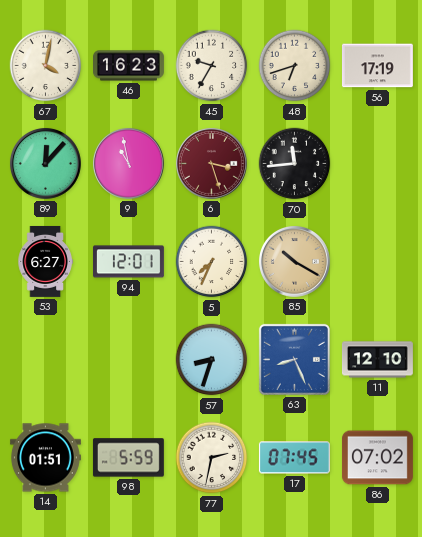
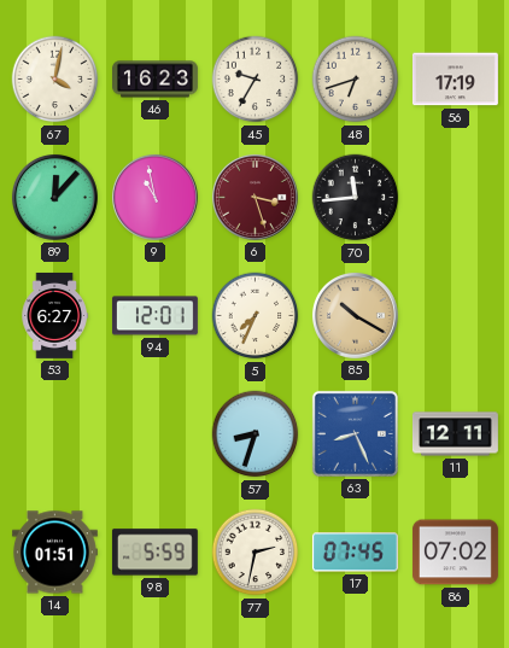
11: 12:10 -> 12:11
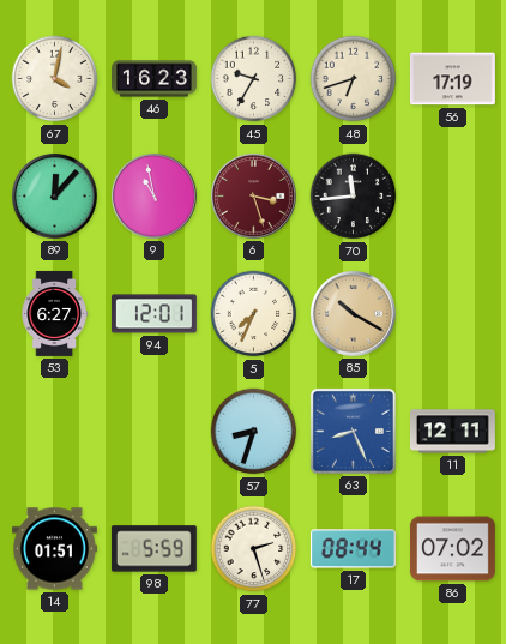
77: 2:32 -> 2:27
17: 07:45 -> 08:44
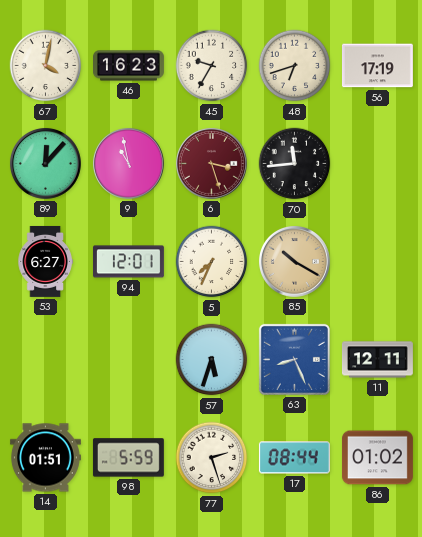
57: 8:33 -> 5:33
86: 07:02 -> 01:02
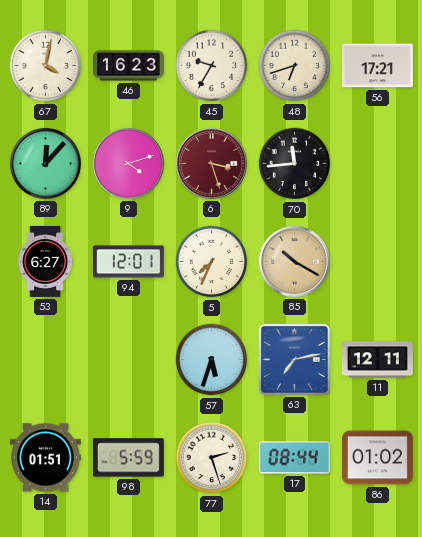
56: 17:19 -> 17:21
9: 10:58 -> 4:12
63: 8:26 -> 7:13
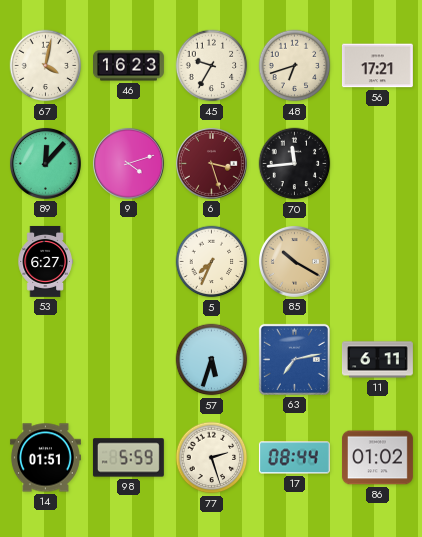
94: 12:01 -> none
11: 12:11 -> 6:11
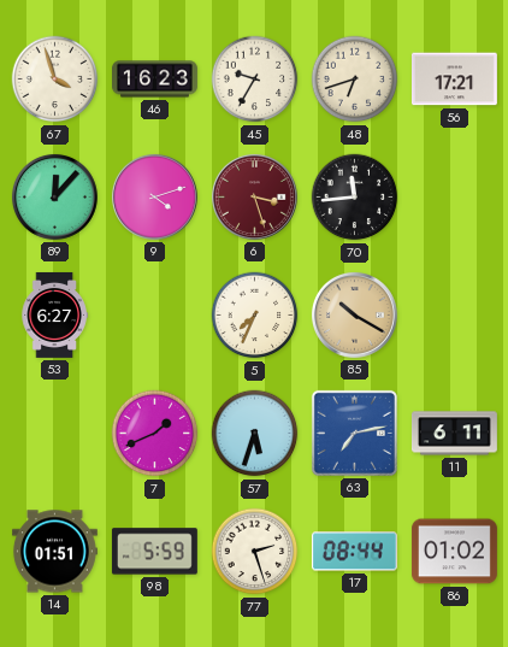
67: 4:02 -> 3:57
7: none -> 1:41
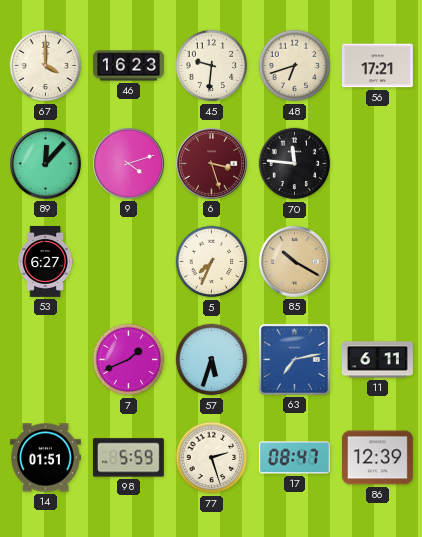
67: 3:57 -> 4:00
45: 9:35 -> 9:31
70: 11:44 -> 11:46
17: 08:44 -> 08:47
86: 01:02 -> 12:39
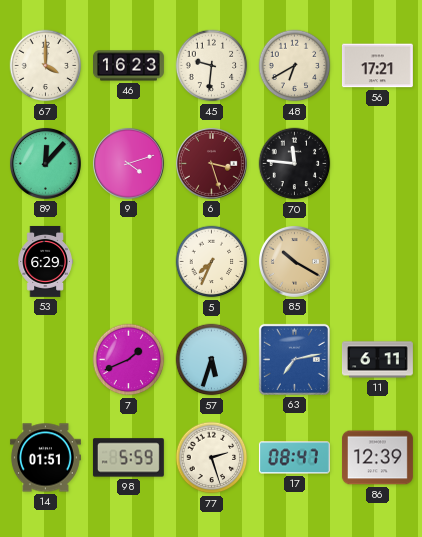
48: 6:42 -> 6:40
53: 6:27 -> 6:29
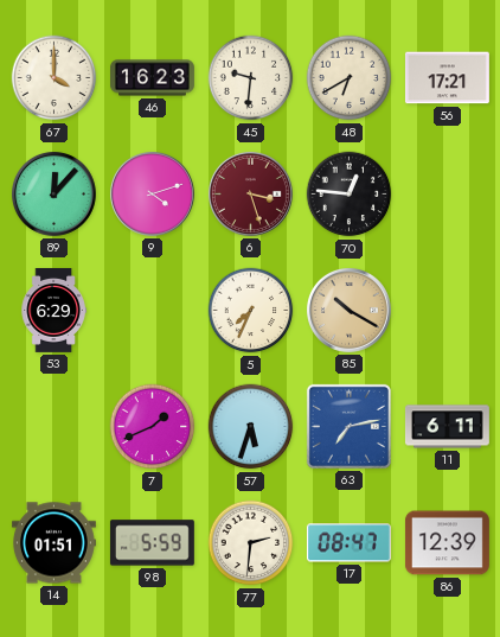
70: 11:46 -> 12:46
77: 2:27 -> 2:31
